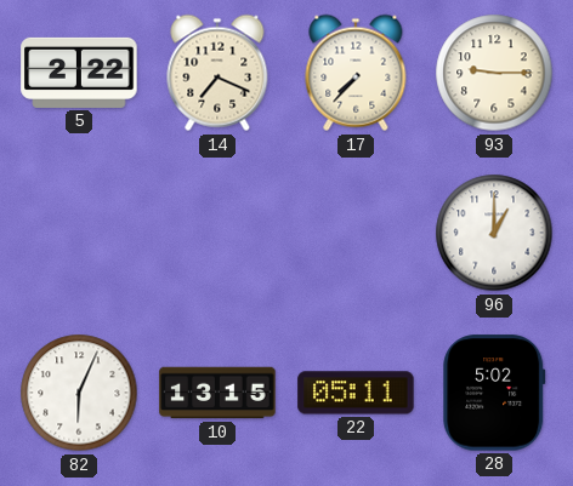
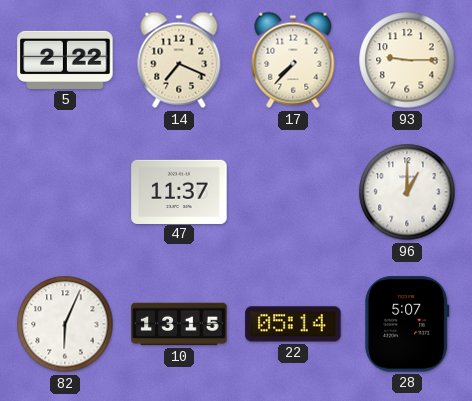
47: none -> 11:37
22: 05:11 -> 05:14
28: 5:02 -> 5:07
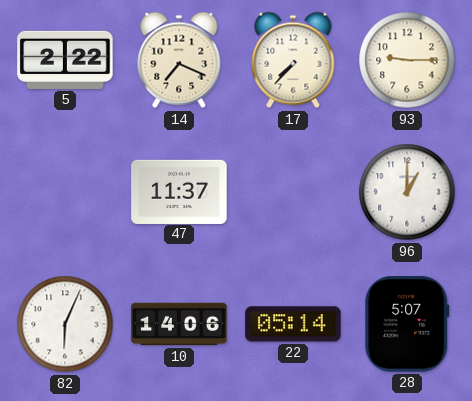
10: 13:15 -> 14:06
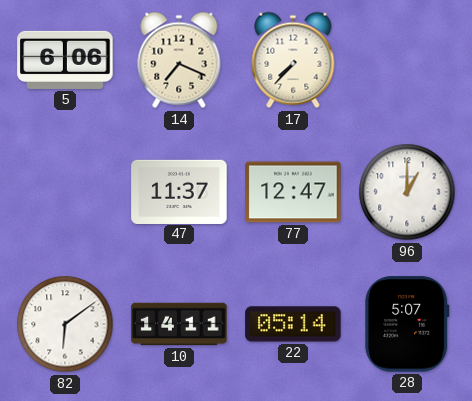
5: 2:22 -> 6:06
93: 9:15 -> none
77: none -> 12:47
82: 6:04 -> 6:09
10: 14:06 -> 14:11
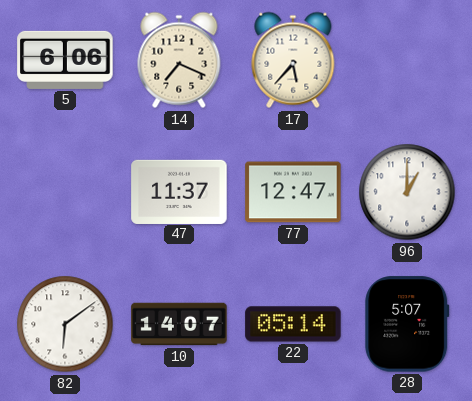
17: 7:37 -> 5:37
10: 14:11 -> 14:07
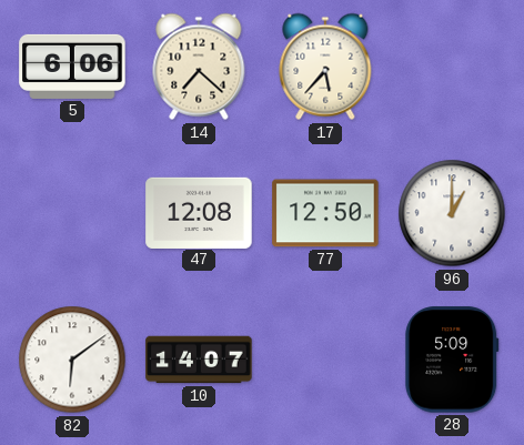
14: 7:19 -> 7:22
47: 11:37 -> 12:08
77: 12:47 -> 12:50
22: 05:14 -> none
28: 5:07 -> 5:09
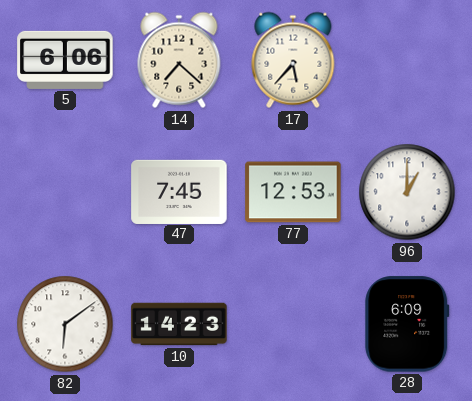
47: 12:08 -> 7:45
77: 12:50 -> 12:53
10: 14:07 -> 14:23
28: 5:09 -> 6:09
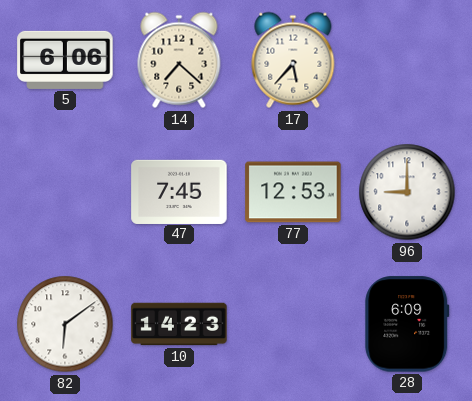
96: 1:00 -> 9:00
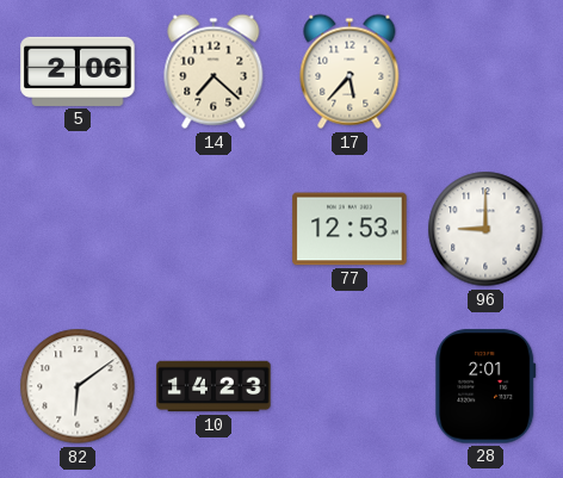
5: 6:06 -> 2:06
47: 7:45 -> none
28: 6:09 -> 2:01
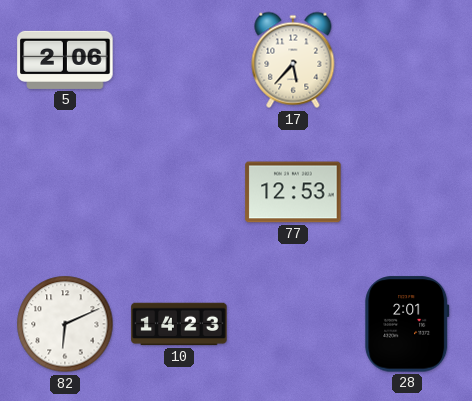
14: 7:22 -> none
96: 9:00 -> none
82: 6:09 -> 6:11
